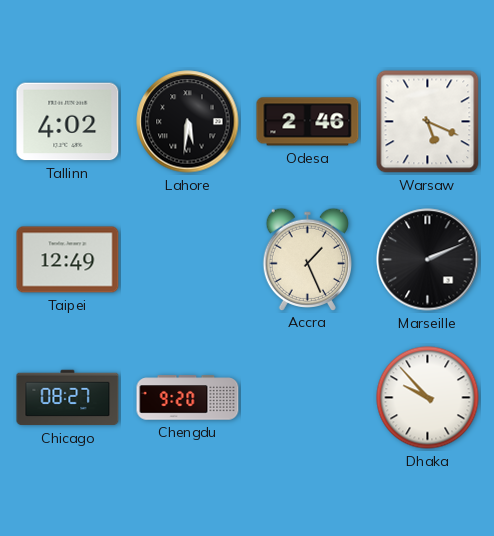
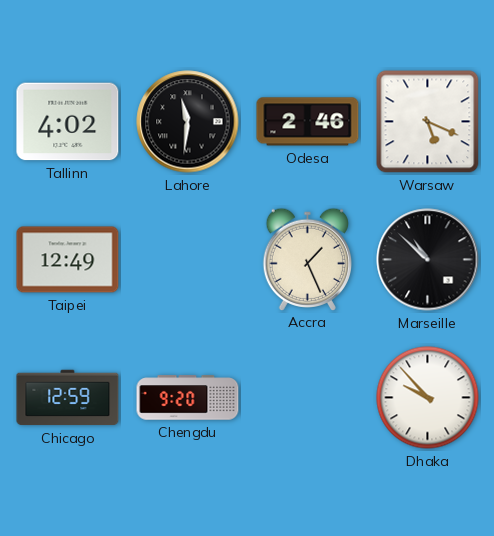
Lahore: 5:31 -> 11:31
Marseille: 2:11 -> 10:52
Chicago: 08:27 -> 12:59
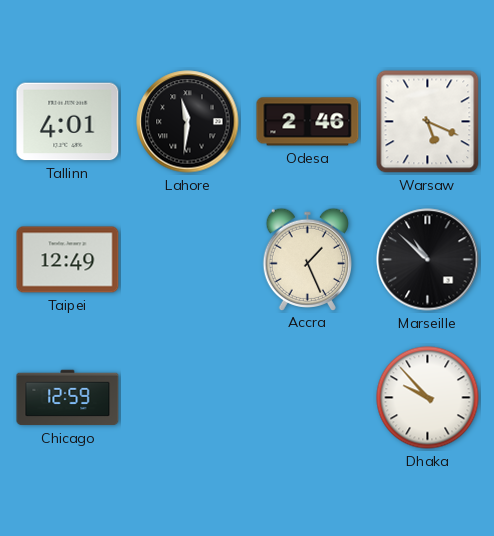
Tallinn: 4:02 -> 4:01
Chengdu: 9:20 -> none
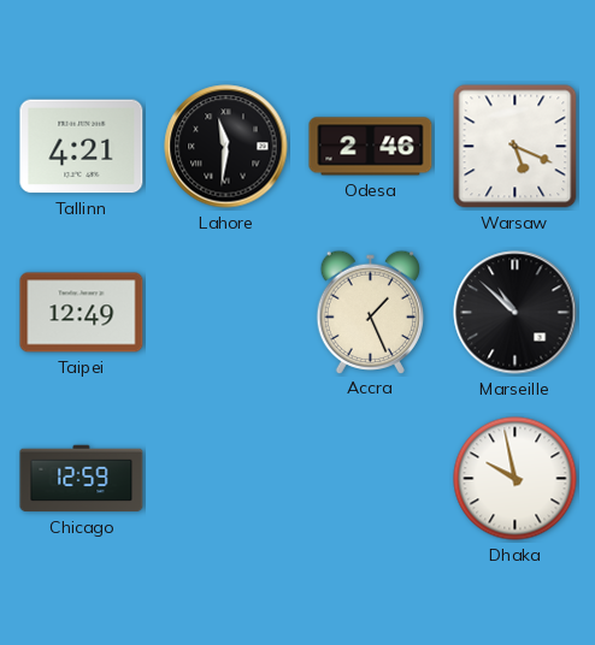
Tallinn: 4:01 -> 4:21
Dhaka: 9:53 -> 9:58
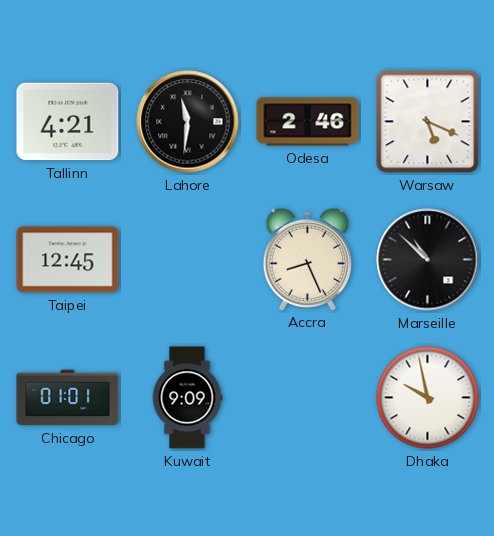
Taipei: 12:49 -> 12:45
Accra: 1:26 -> 8:26
Chicago: 12:59 -> 01:01
Kuwait: none -> 9:09
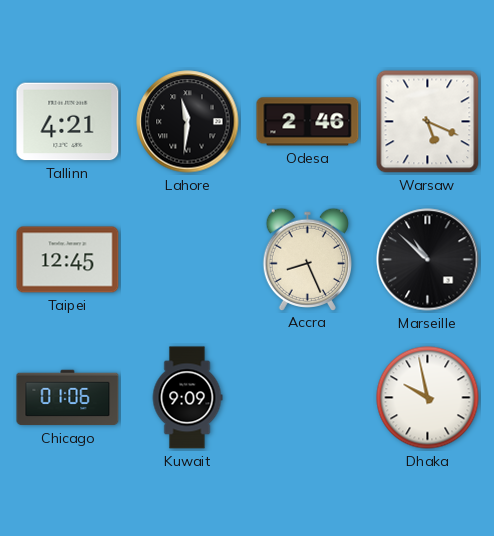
Chicago: 01:01 -> 01:06
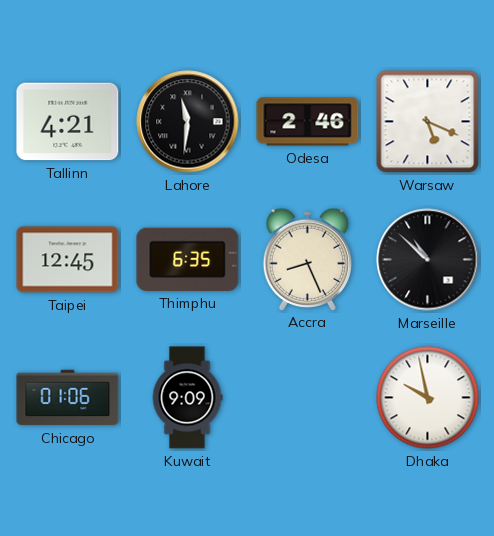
Thimphu: none -> 6:35
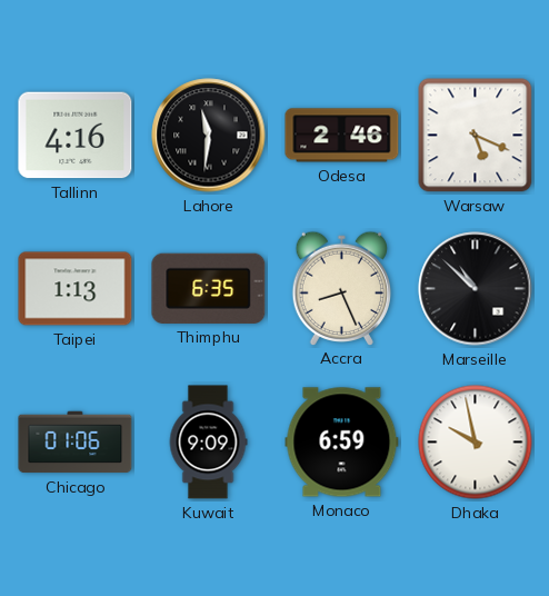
Tallinn: 4:21 -> 4:16
Taipei: 12:45 -> 1:13
Monaco: none -> 6:59
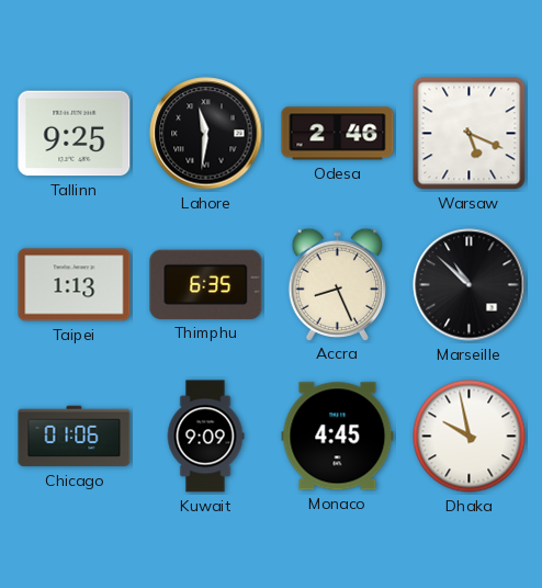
Tallinn: 4:16 -> 9:25
Monaco: 6:59 -> 4:45
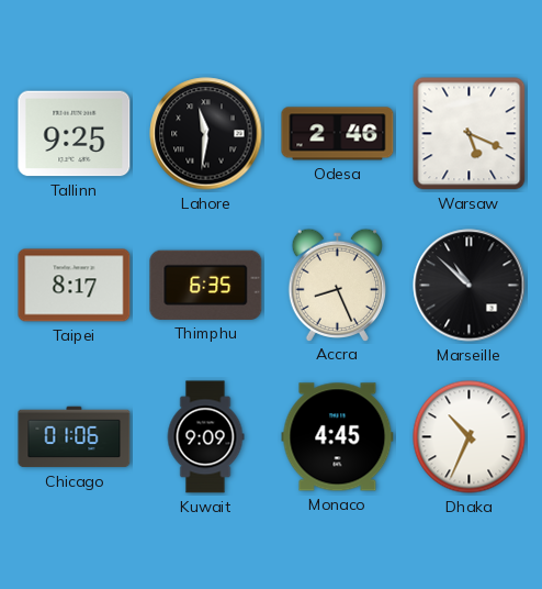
Taipei: 1:13 -> 8:17
Dhaka: 9:58 -> 10:34
